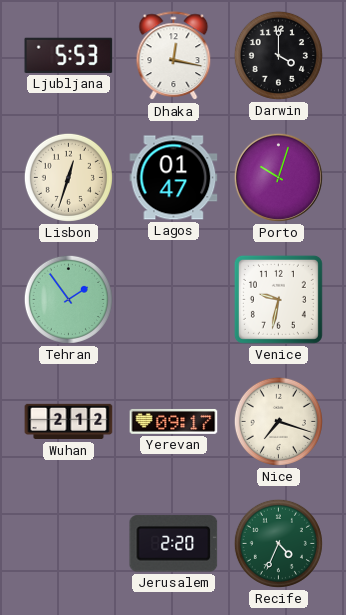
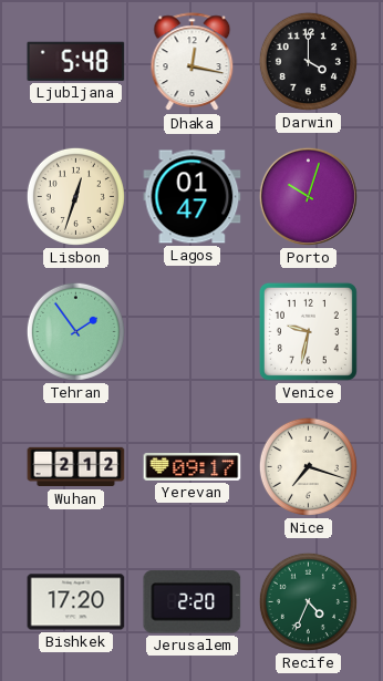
Ljubljana: 5:53 -> 5:48
Bishkek: none -> 17:20
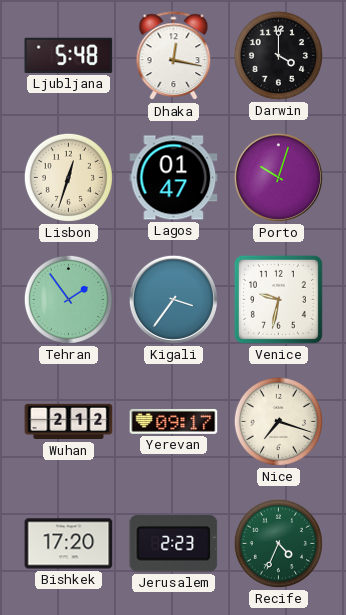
Kigali: none -> 3:36
Jerusalem: 2:20 -> 2:23
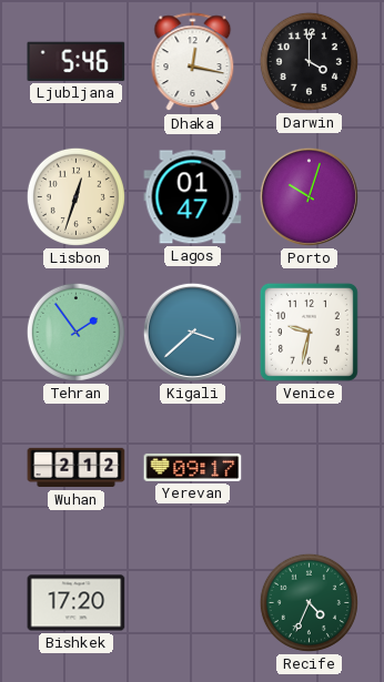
Ljubljana: 5:48 -> 5:46
Kigali: 3:36 -> 3:38
Nice: 7:18 -> none
Jerusalem: 2:23 -> none
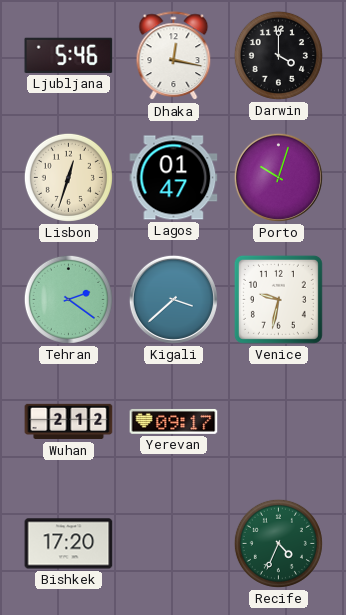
Tehran: 1:54 -> 2:21
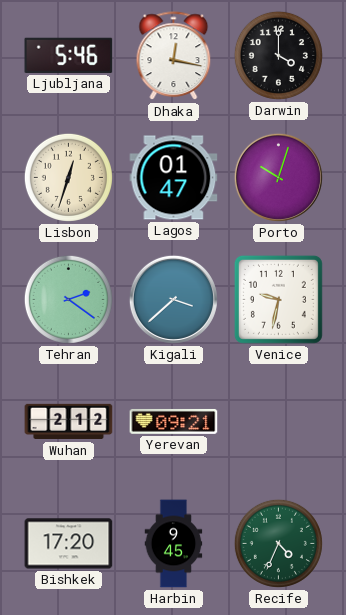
Yerevan: 09:17 -> 09:21
Harbin: none -> 9:45
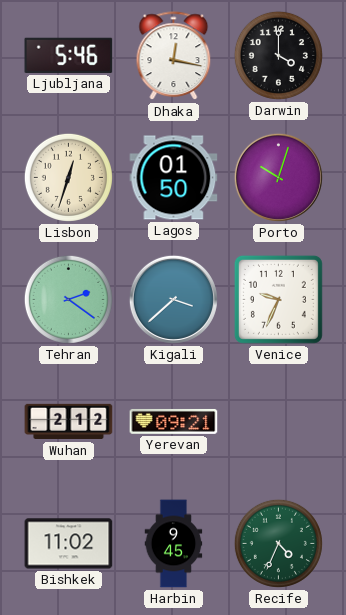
Lagos: 01:47 -> 01:50
Venice: 9:32 -> 9:34
Bishkek: 17:20 -> 11:02
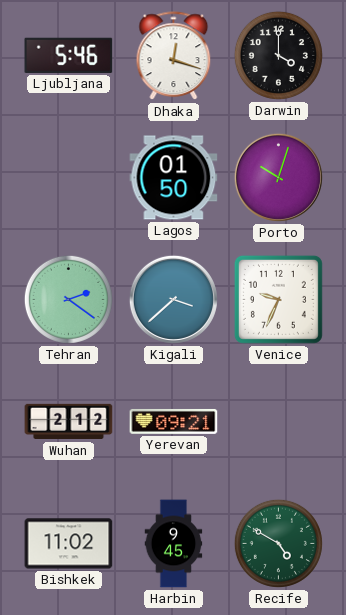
Dhaka: 12:17 -> 12:18
Lisbon: 12:33 -> none
Recife: 4:34 -> 4:50
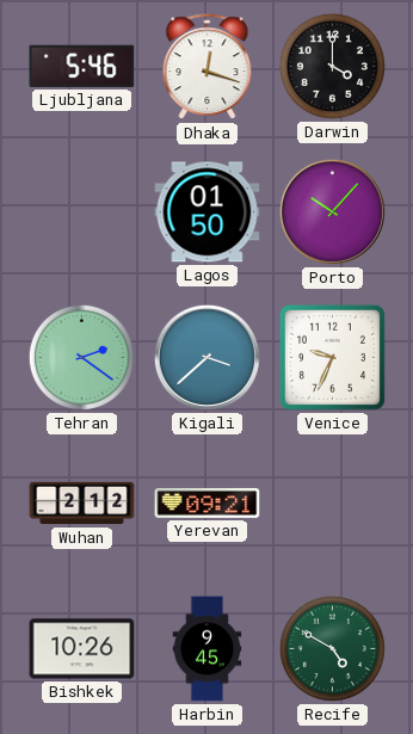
Porto: 10:03 -> 10:07
Bishkek: 11:02 -> 10:26
